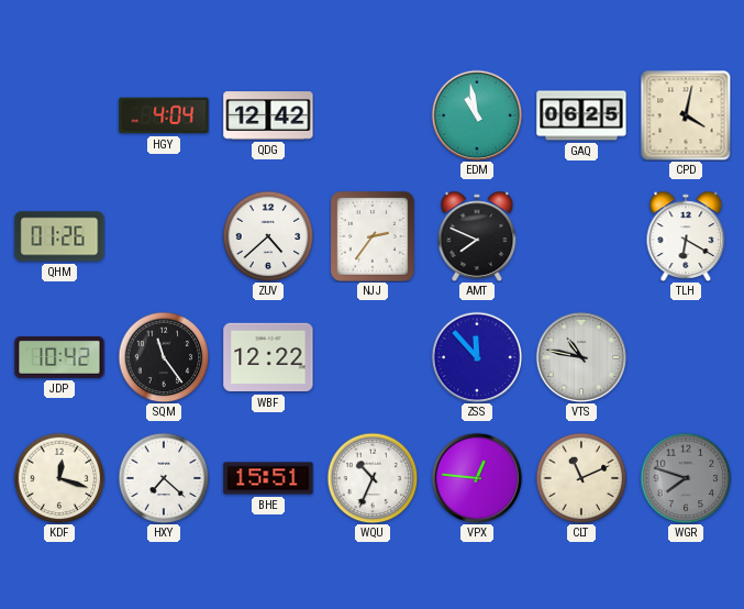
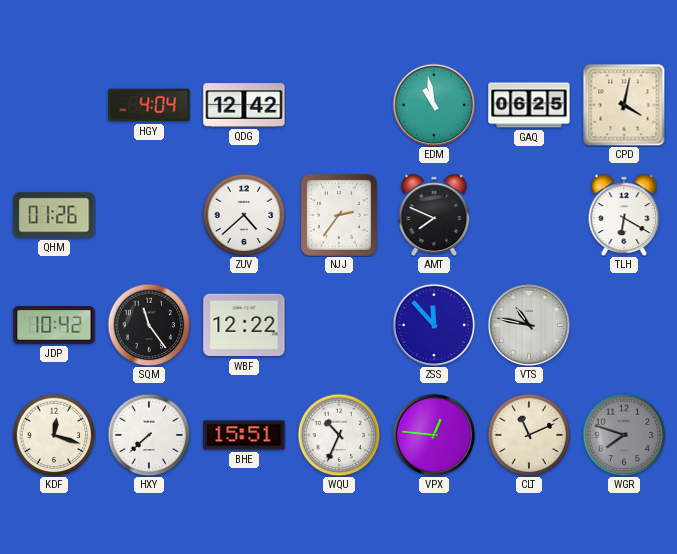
HXY: 7:22 -> 7:38
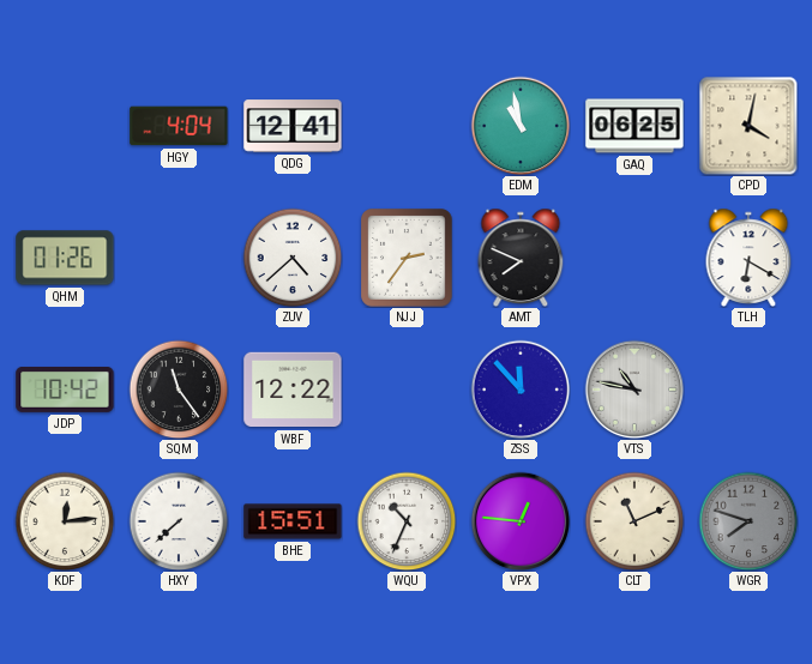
QDG: 12:42 -> 12:41
KDF: 12:18 -> 12:14
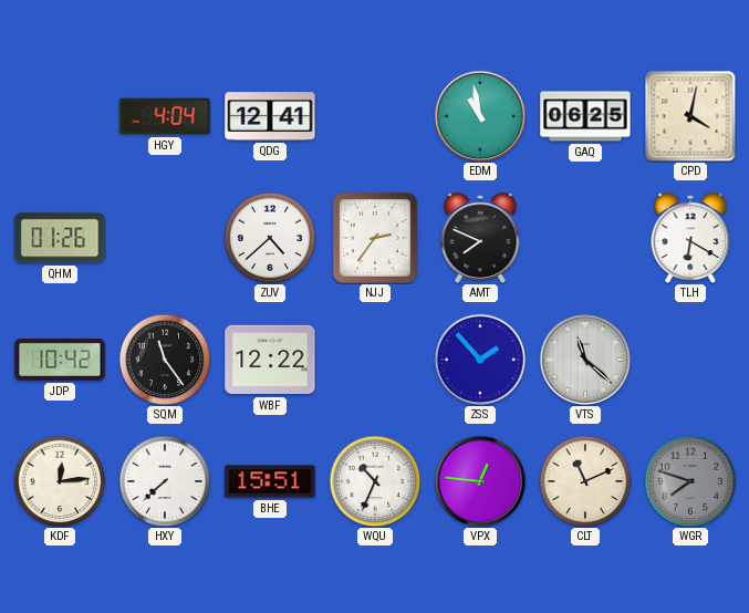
ZSS: 11:53 -> 1:53
VTS: 10:47 -> 11:22
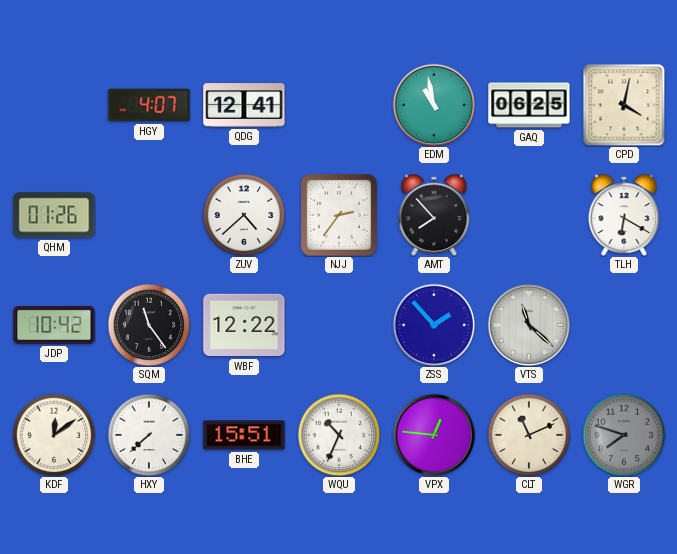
HGY: 4:04 -> 4:07
AMT: 7:49 -> 7:53
KDF: 12:14 -> 12:09
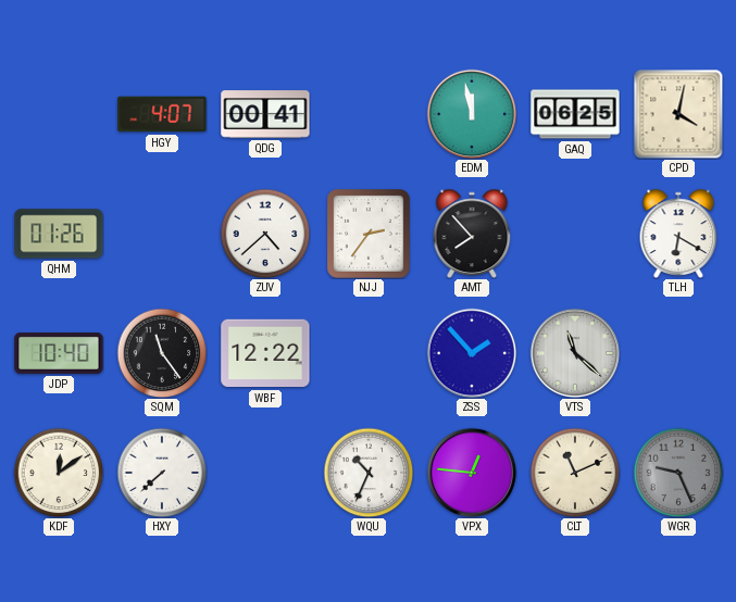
QDG: 12:41 -> 00:41
EDM: 10:58 -> 11:58
JDP: 10:42 -> 10:40
BHE: 15:51 -> none
WGR: 7:48 -> 9:26
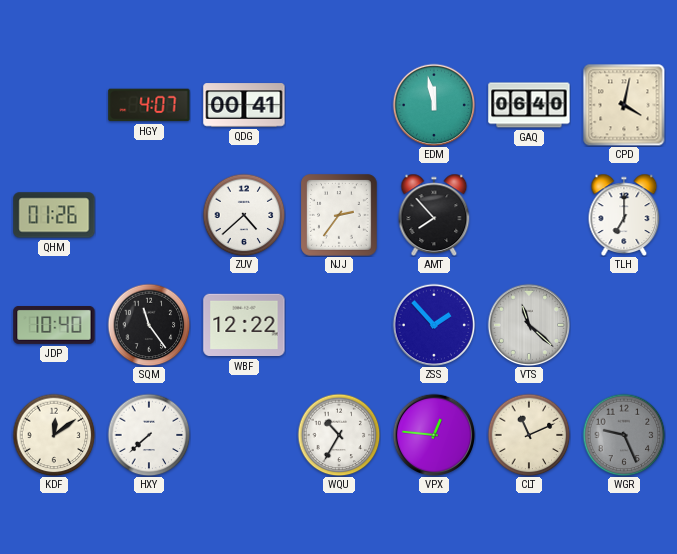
GAQ: 06:25 -> 06:40
TLH: 6:20 -> 7:00
WQU: 10:34 -> 10:35
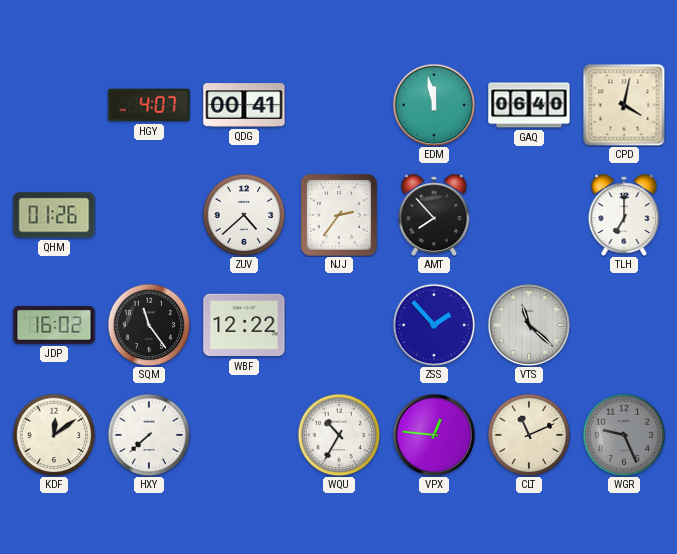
JDP: 10:40 -> 16:02
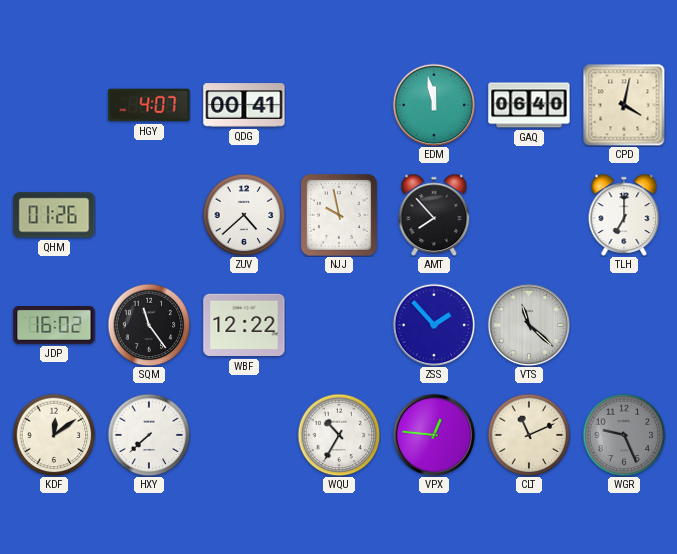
NJJ: 2:36 -> 9:58
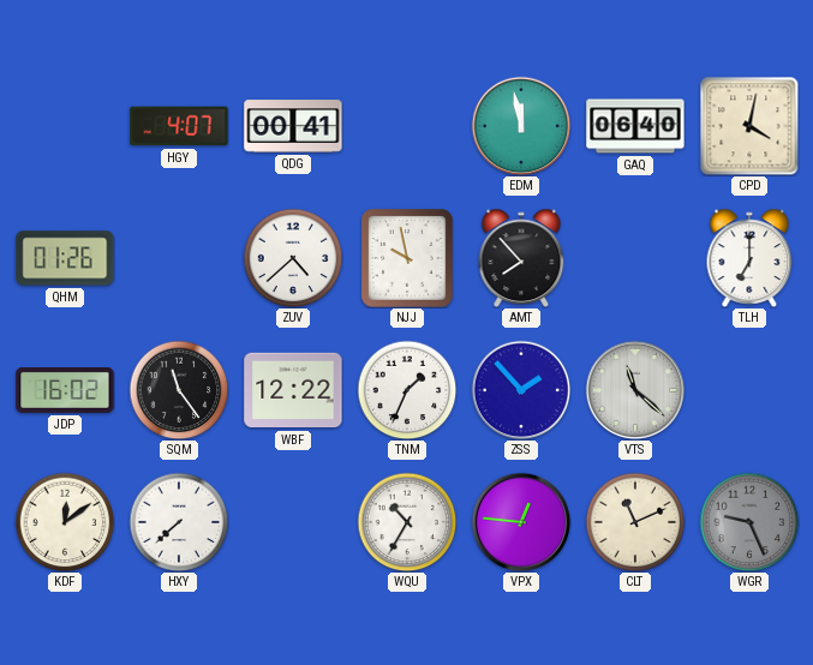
TNM: none -> 1:34
